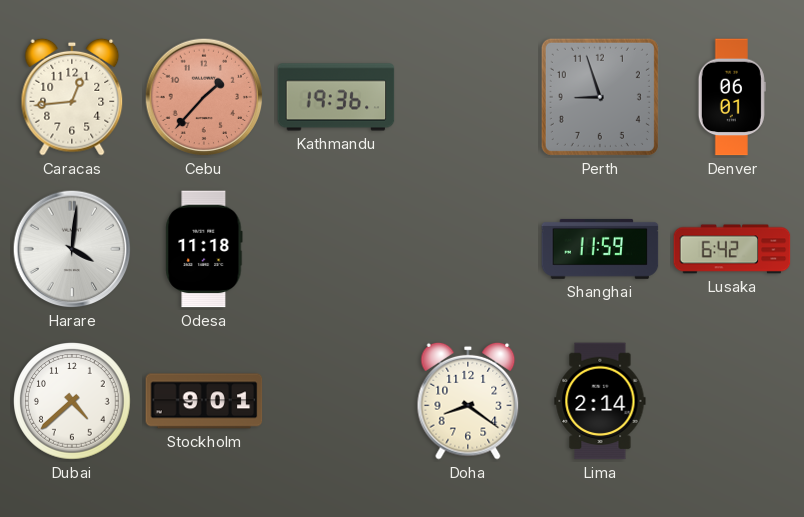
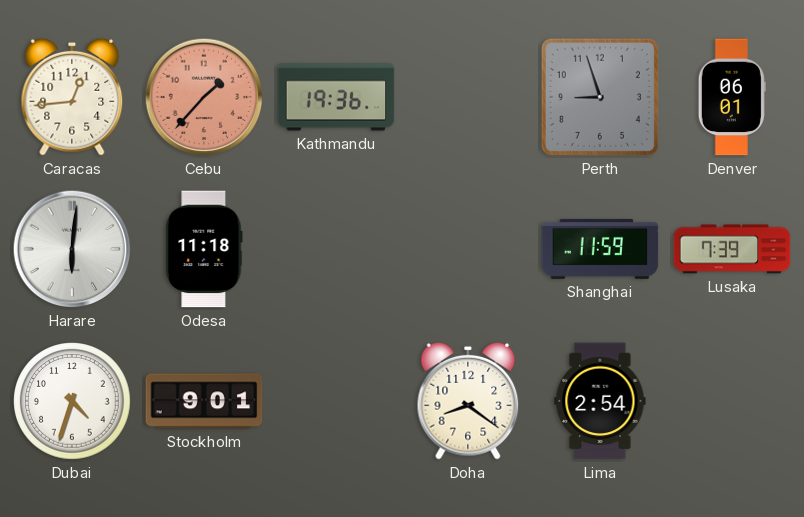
Harare: 4:01 -> 6:01
Lusaka: 6:42 -> 7:39
Dubai: 4:38 -> 4:33
Lima: 2:14 -> 2:54
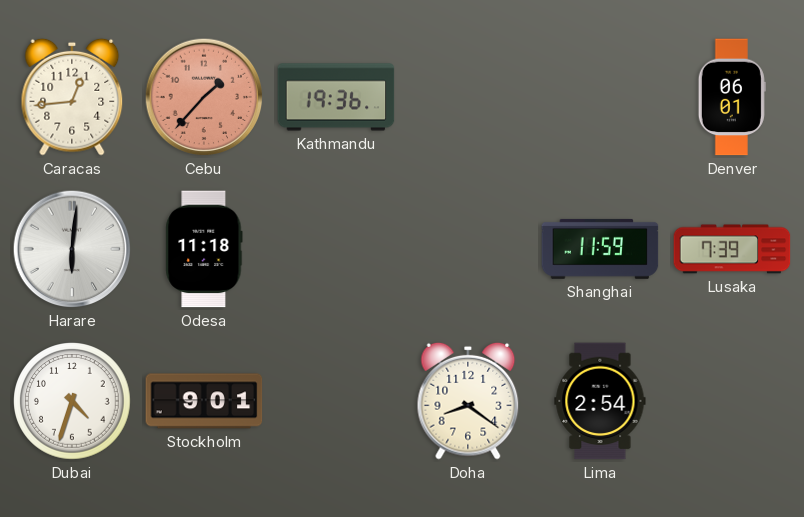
Perth: 8:57 -> none
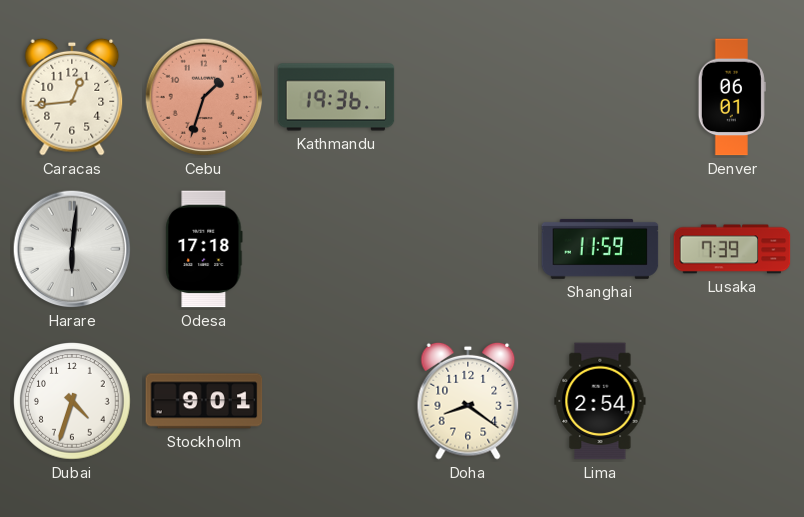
Cebu: 1:37 -> 1:33
Odesa: 11:18 -> 17:18
